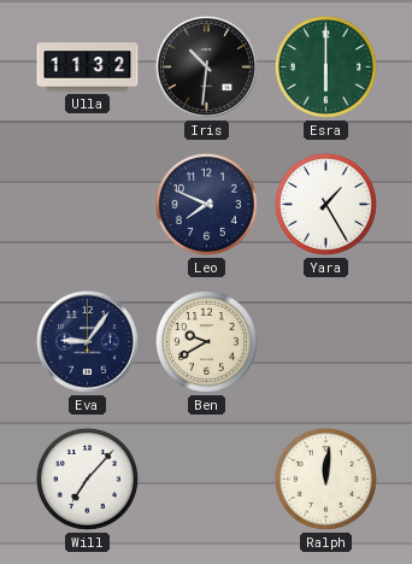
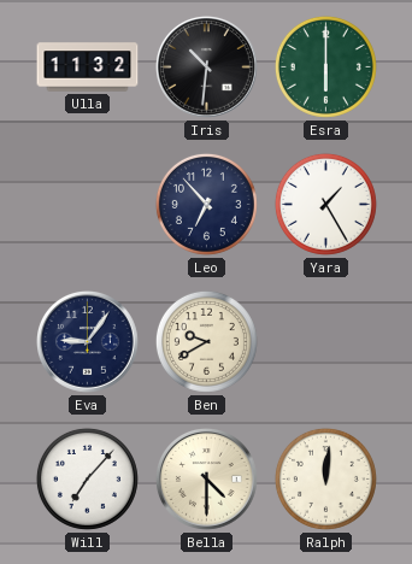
Leo: 7:49 -> 6:53
Bella: none -> 4:30
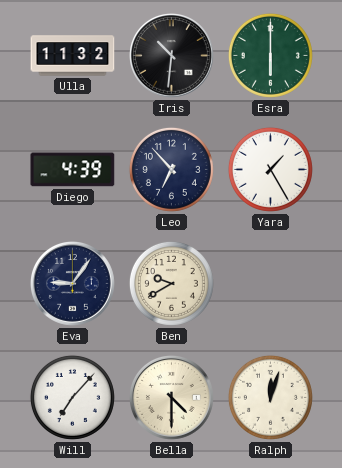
Diego: none -> 4:39
Ralph: 12:01 -> 12:03
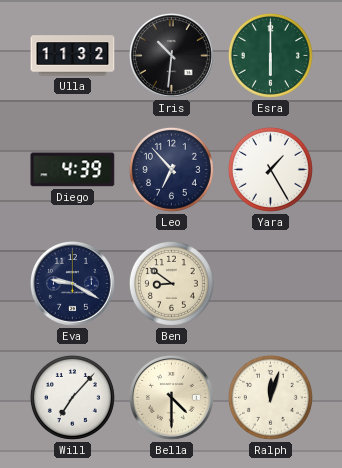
Eva: 9:06 -> 9:20
Ben: 9:40 -> 8:51
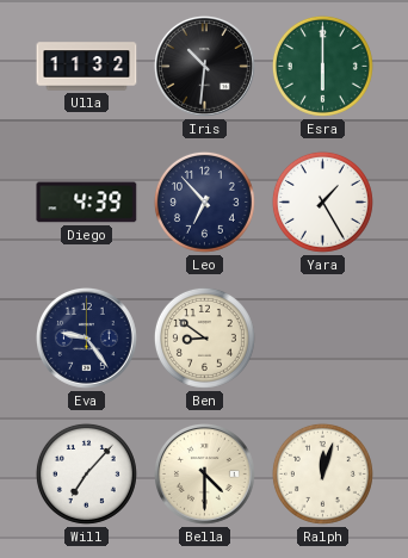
Eva: 9:20 -> 9:24
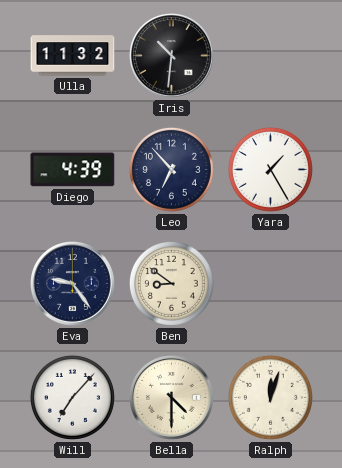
Esra: 6:00 -> none
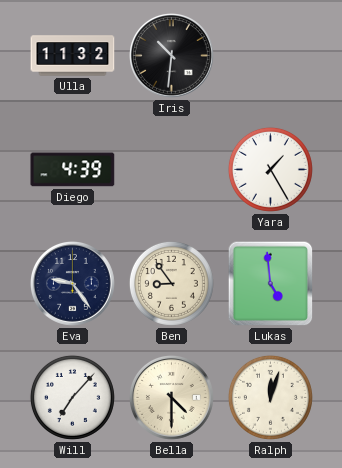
Leo: 6:53 -> none
Ben: 8:51 -> 8:54
Lukas: none -> 4:59
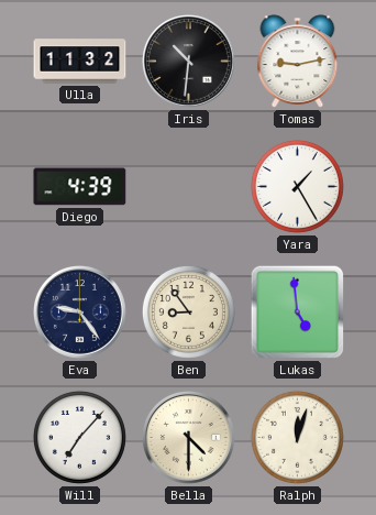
Tomas: none -> 9:13
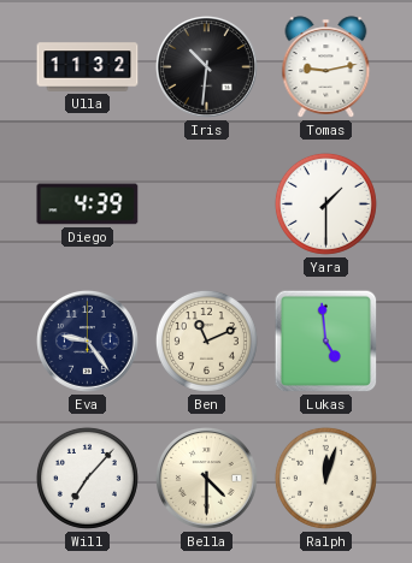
Yara: 1:25 -> 1:30
Ben: 8:54 -> 11:11
